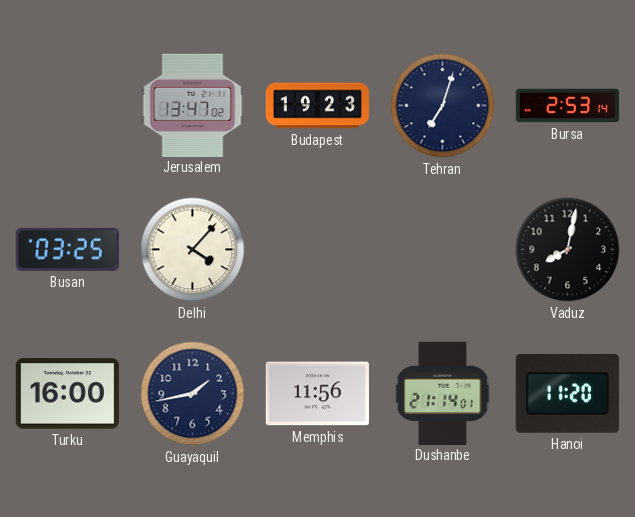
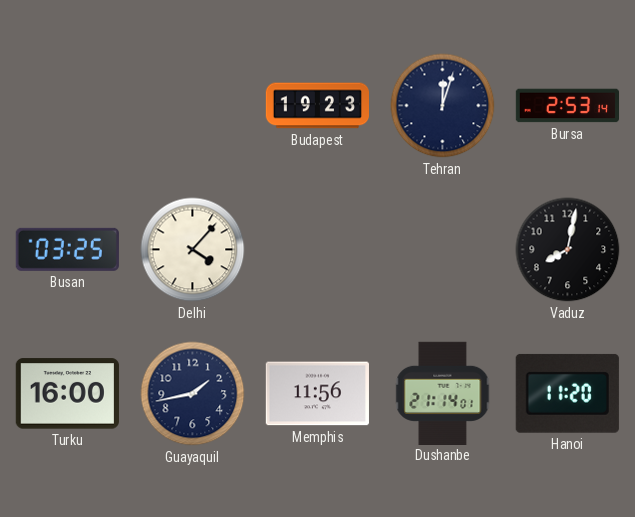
Jerusalem: 13:47 -> none
Tehran: 7:03 -> 12:03
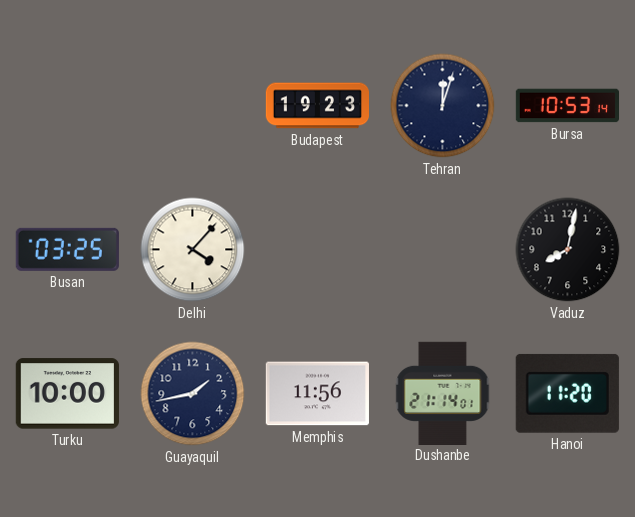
Bursa: 2:53 -> 10:53
Turku: 16:00 -> 10:00
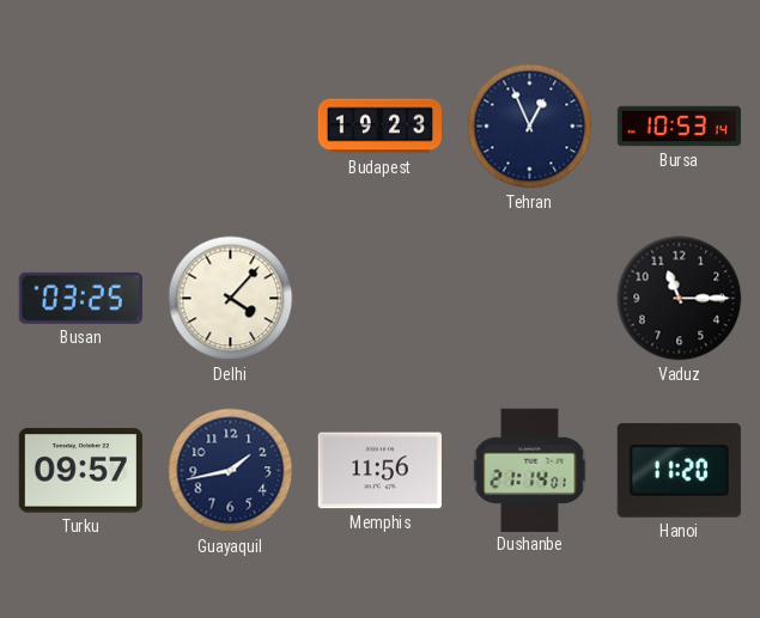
Tehran: 12:03 -> 12:56
Vaduz: 8:02 -> 11:15
Turku: 10:00 -> 09:57
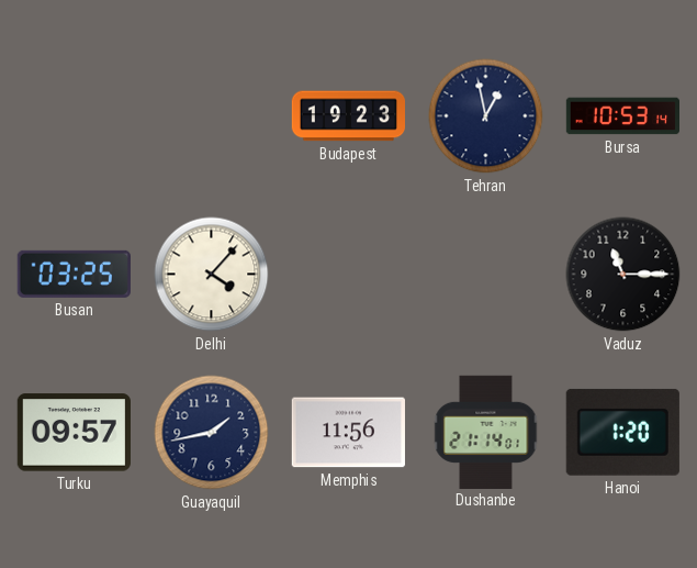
Tehran: 12:56 -> 12:58
Hanoi: 11:20 -> 1:20
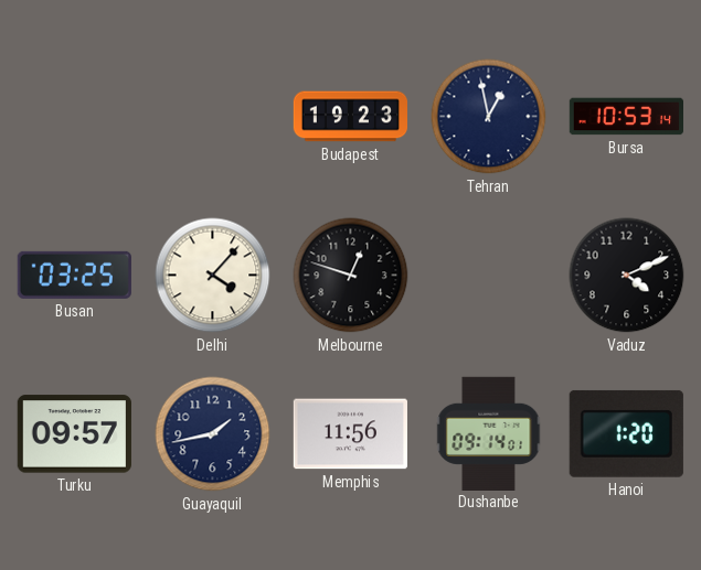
Melbourne: none -> 12:48
Vaduz: 11:15 -> 4:11
Dushanbe: 21:14 -> 09:14
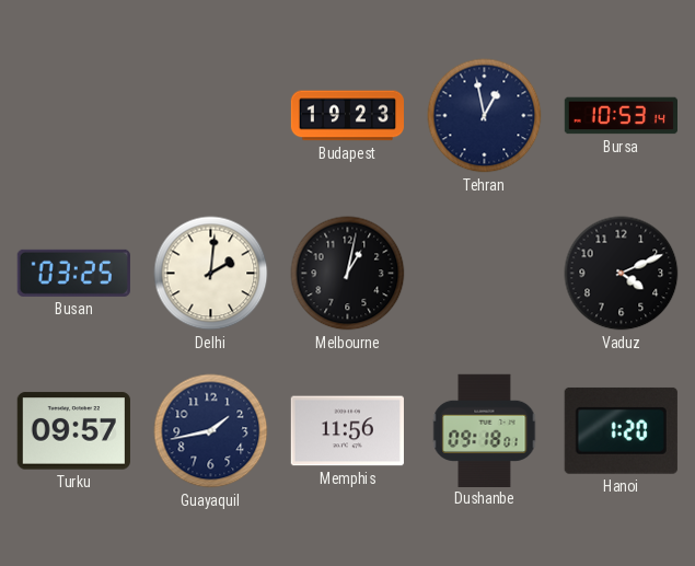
Delhi: 4:07 -> 2:01
Melbourne: 12:48 -> 1:02
Dushanbe: 09:14 -> 09:18
